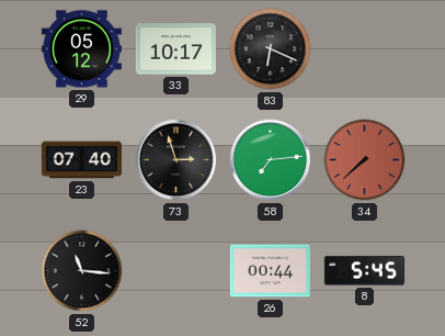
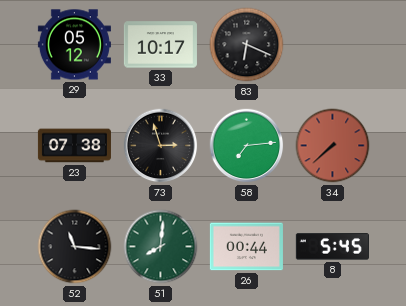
23: 07:40 -> 07:38
51: none -> 8:01
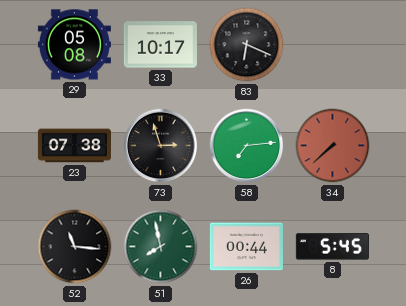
29: 05:12 -> 05:08
51: 8:01 -> 7:58
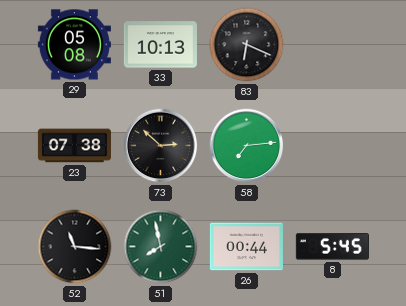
33: 10:17 -> 10:13
73: 2:57 -> 2:52
34: 7:38 -> none
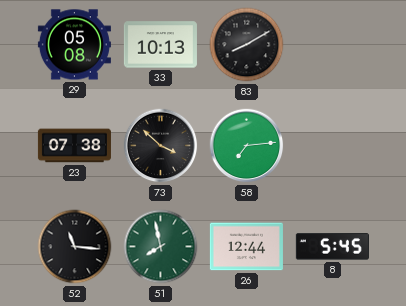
83: 6:19 -> 8:10
73: 2:52 -> 3:52
26: 00:44 -> 12:44
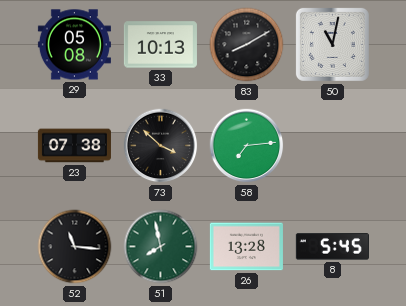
50: none -> 11:02
26: 12:44 -> 13:28
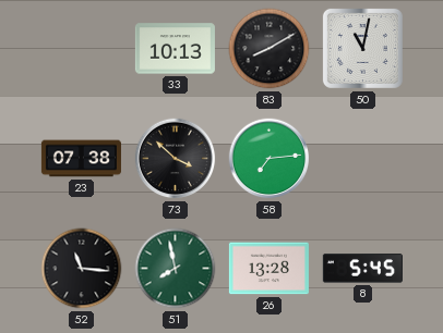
29: 05:08 -> none
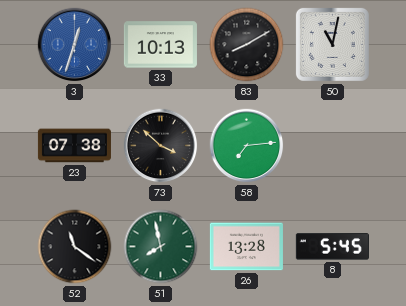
3: none -> 12:33
52: 11:16 -> 11:21
